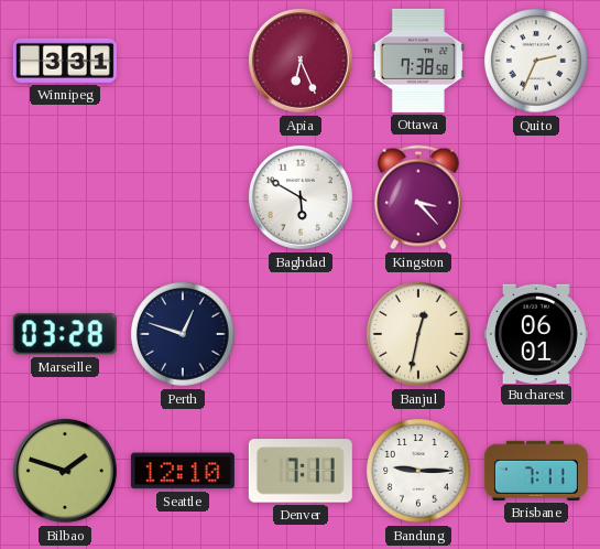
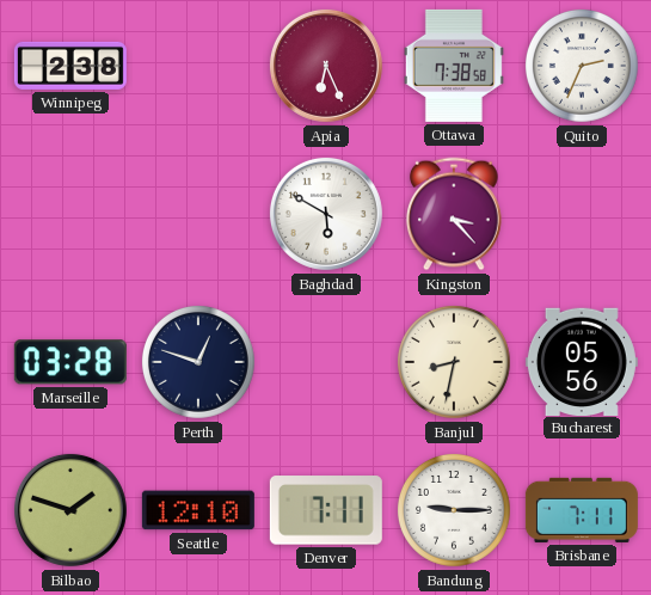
Winnipeg: 3:31 -> 2:38
Banjul: 12:32 -> 8:32
Bucharest: 06:01 -> 05:56
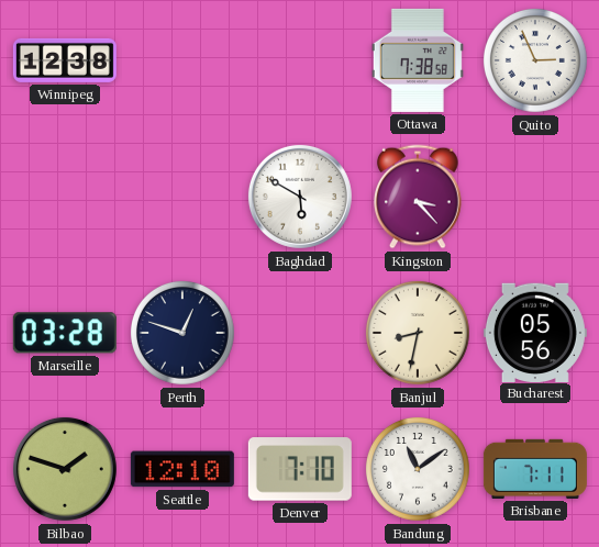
Winnipeg: 2:38 -> 12:38
Apia: 6:26 -> none
Quito: 2:34 -> 2:56
Denver: 7:11 -> 7:10
Bandung: 9:15 -> 11:09
